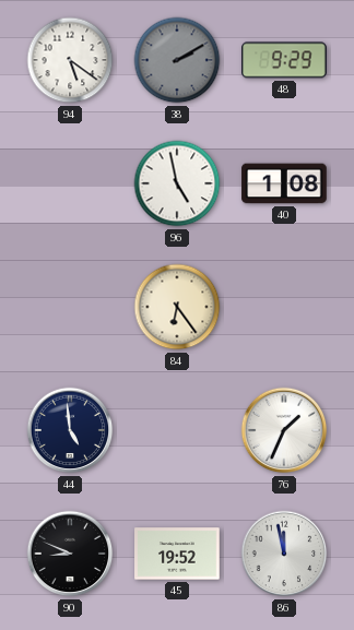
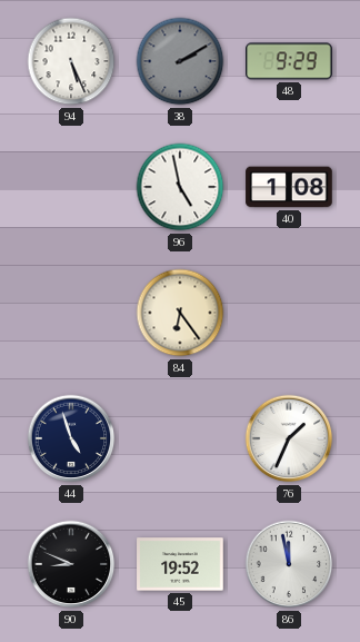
94: 5:21 -> 5:26
44: 4:59 -> 4:57
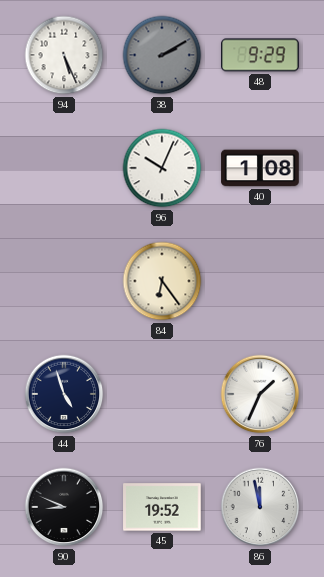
96: 4:58 -> 10:04
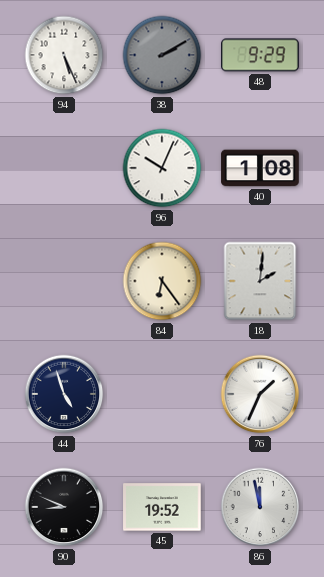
18: none -> 2:01
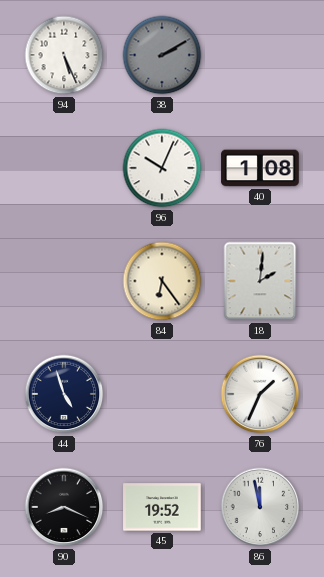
48: 9:29 -> none
90: 8:49 -> 8:19
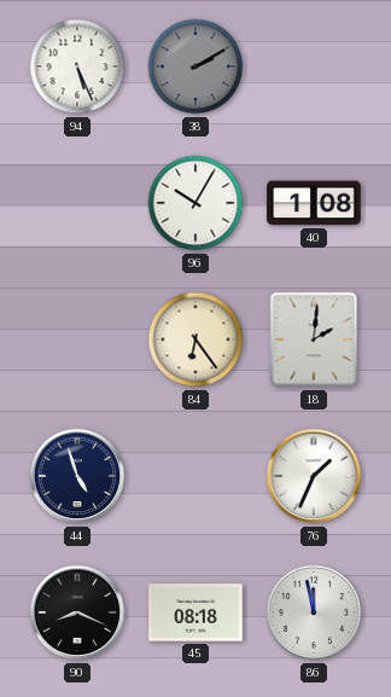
96: 10:04 -> 10:05
45: 19:52 -> 08:18
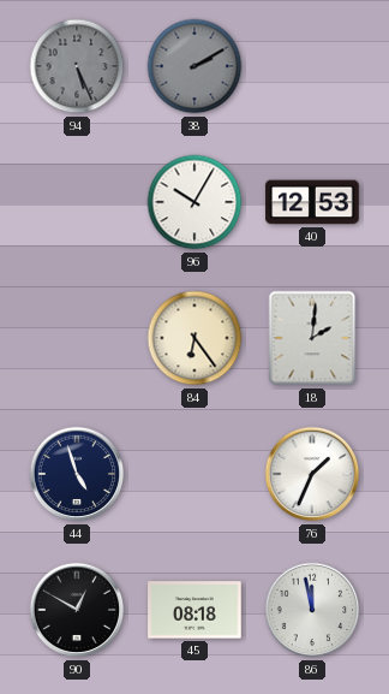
94 dial: white -> grey
40: 1:08 -> 12:53
90: 8:19 -> 12:50
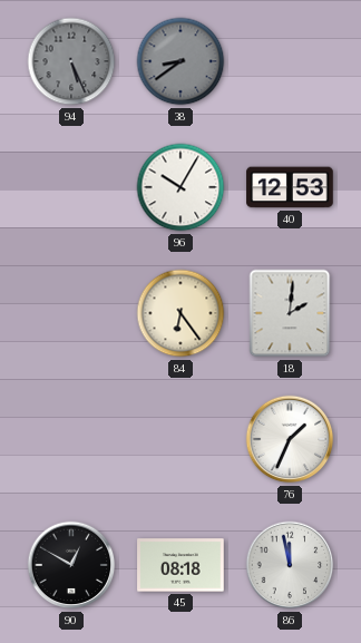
38: 2:10 -> 8:39
44: 4:57 -> none
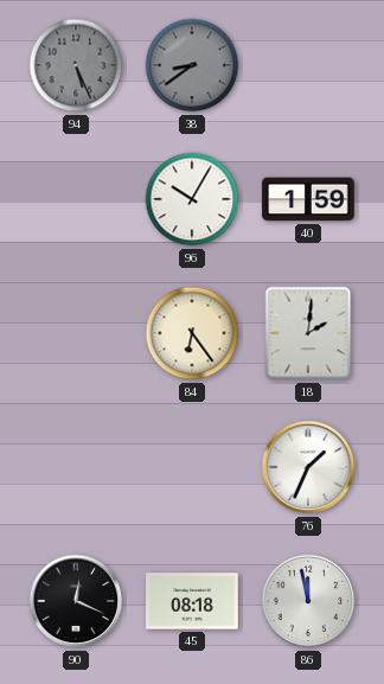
40: 12:53 -> 1:59
90: 12:50 -> 12:19
